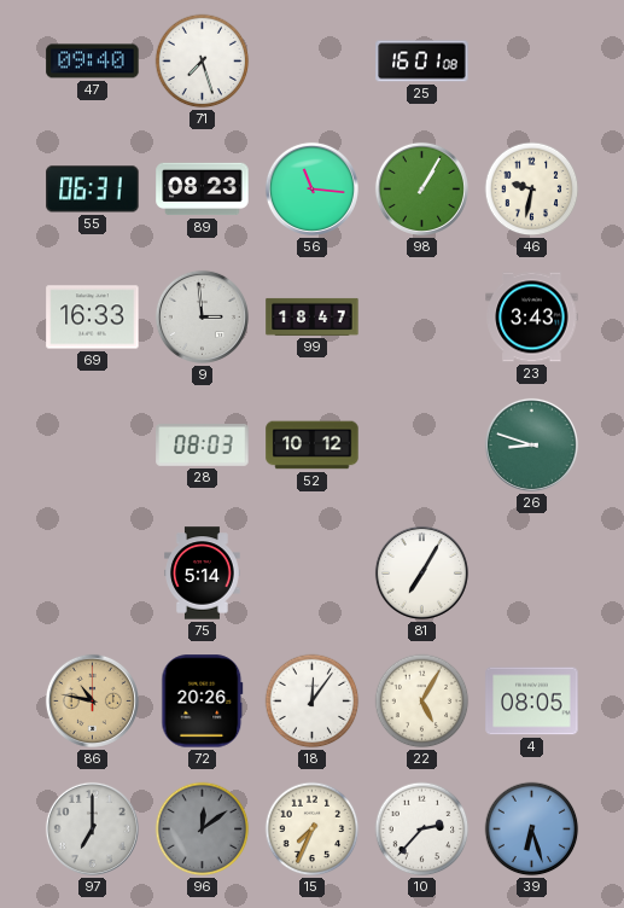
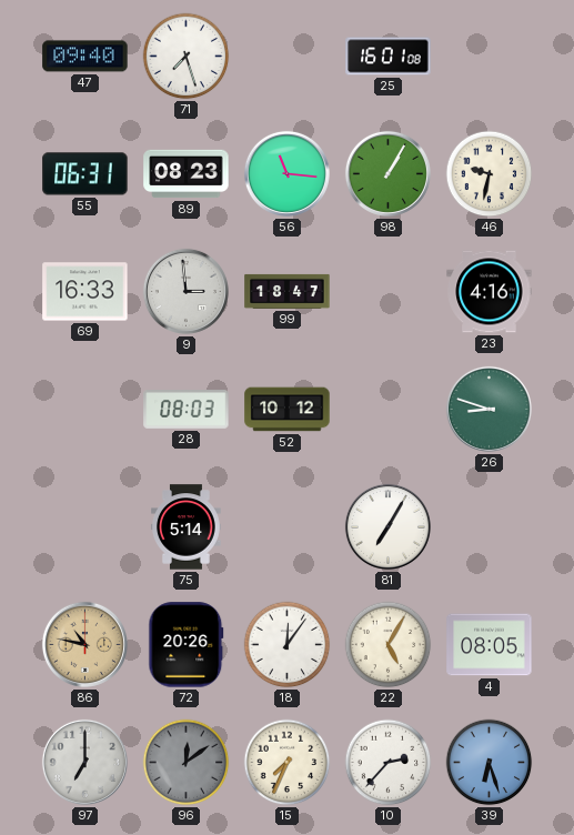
23: 3:43 -> 4:16
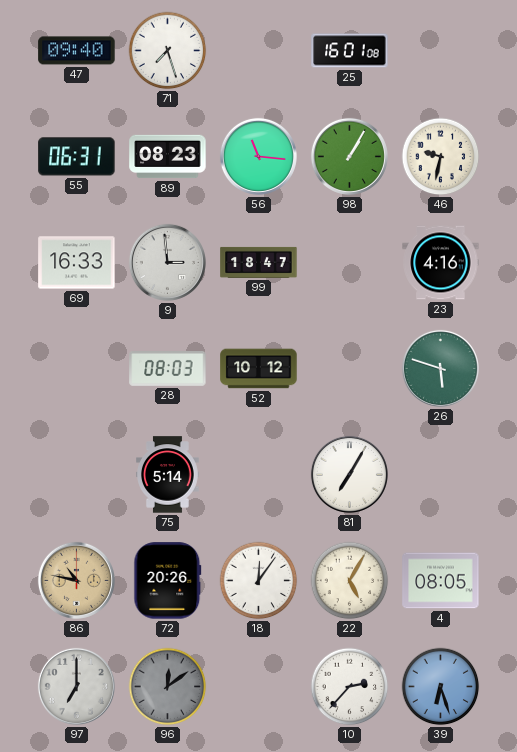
26: 8:48 -> 5:48
15: 7:34 -> none
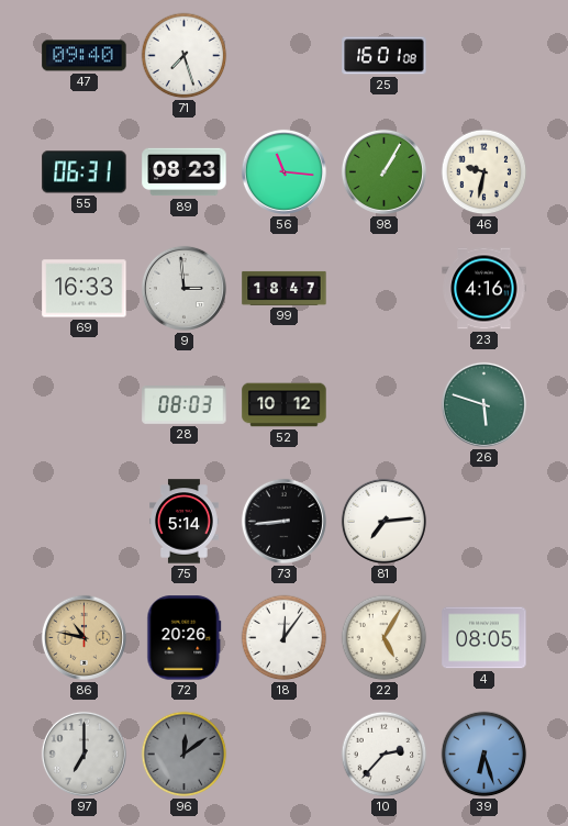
73: none -> 8:44
81: 7:05 -> 7:14
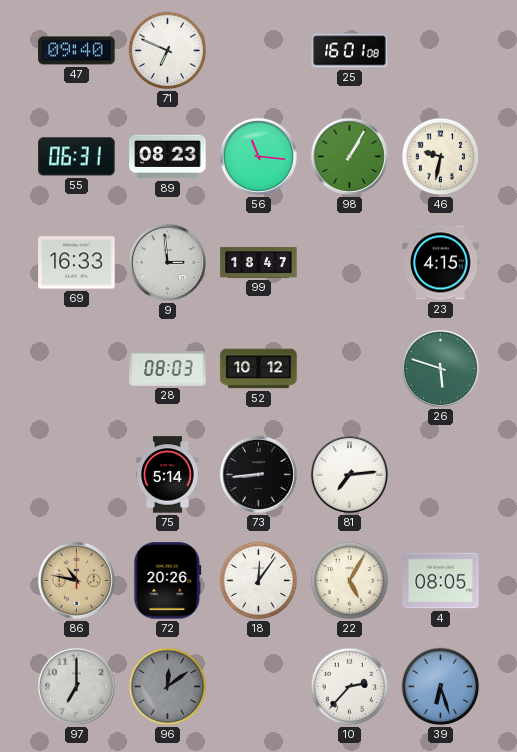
71: 7:27 -> 6:49
23: 4:16 -> 4:15
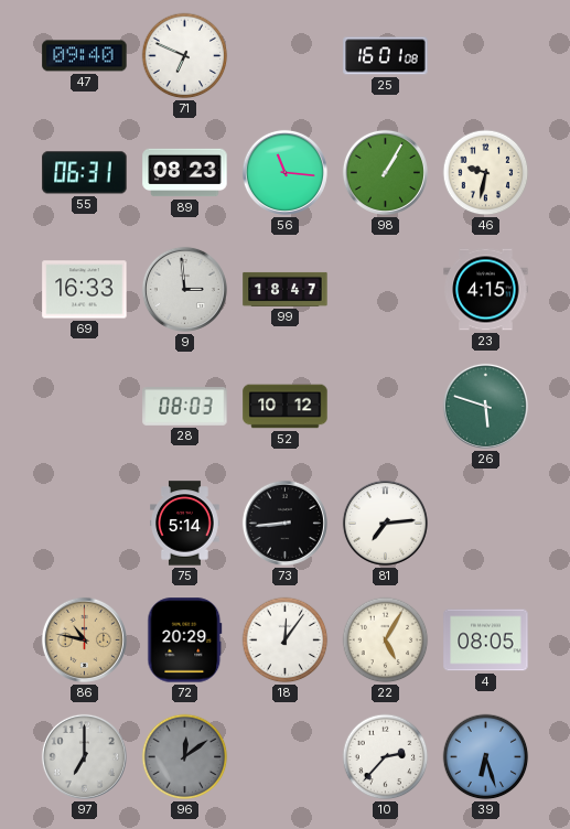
72: 20:26 -> 20:29
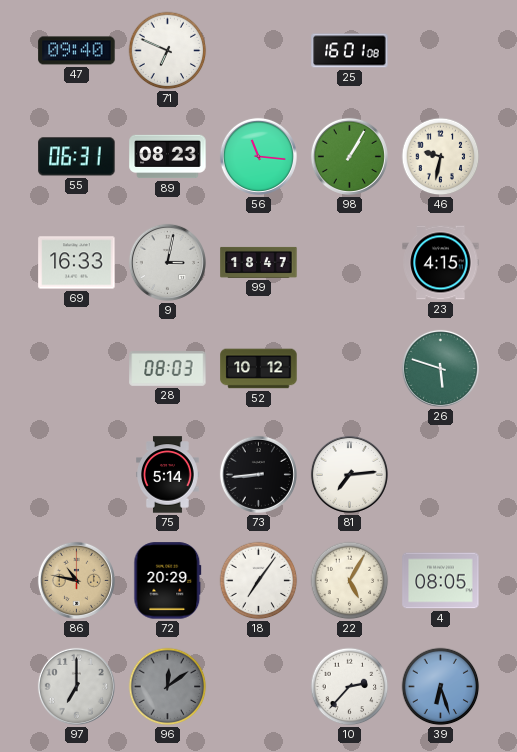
9: 2:59 -> 3:02
18: 12:06 -> 7:06
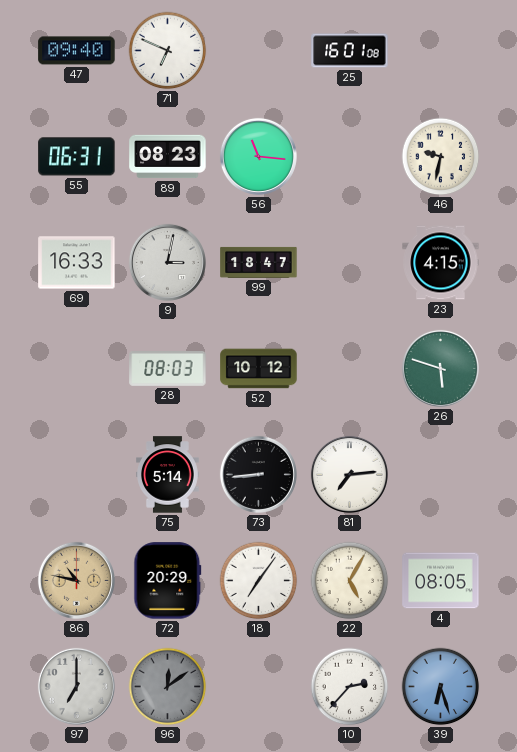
98: 1:05 -> none
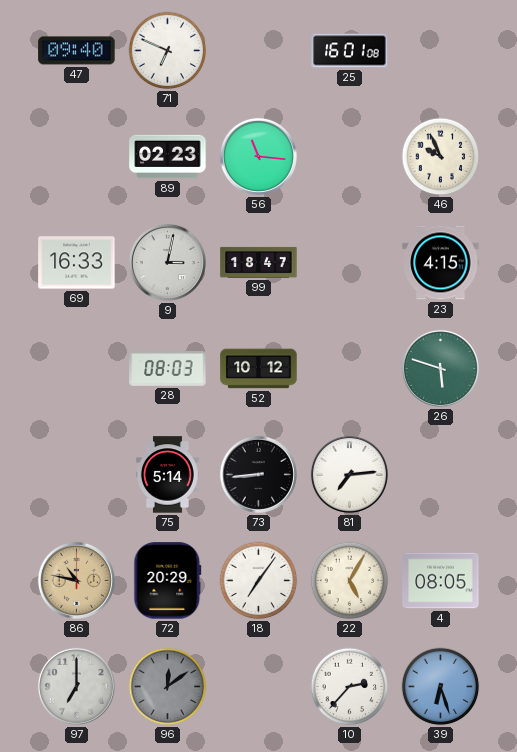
55: 06:31 -> none
89: 08:23 -> 02:23
46: 9:32 -> 9:56
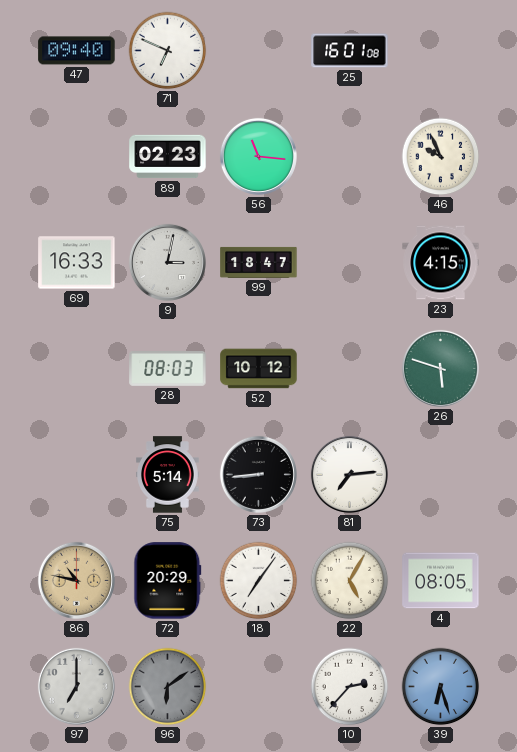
96: 12:09 -> 6:09
